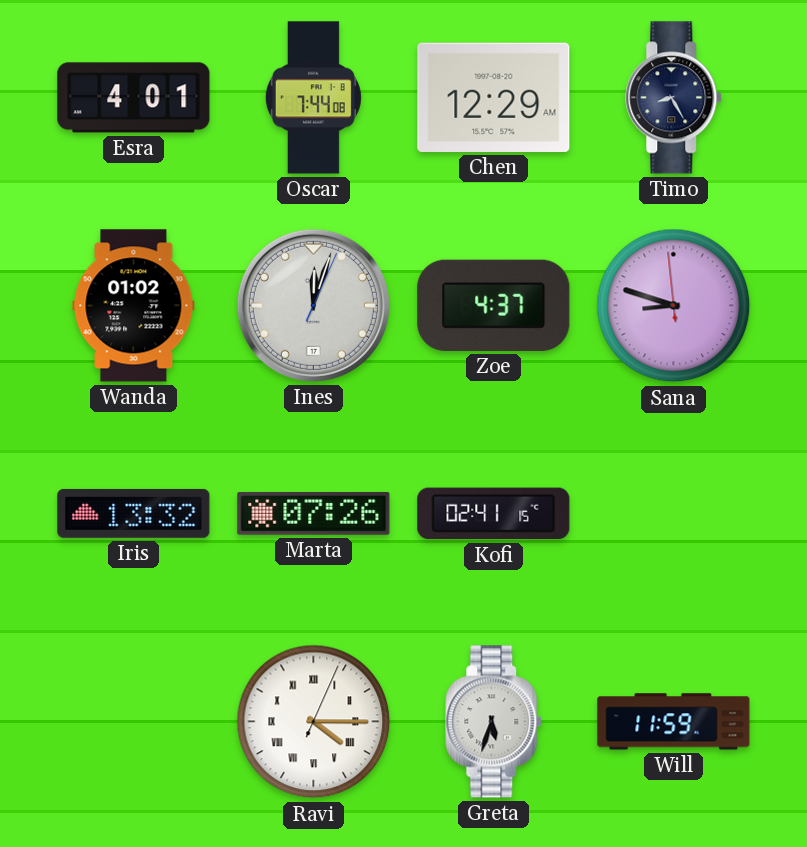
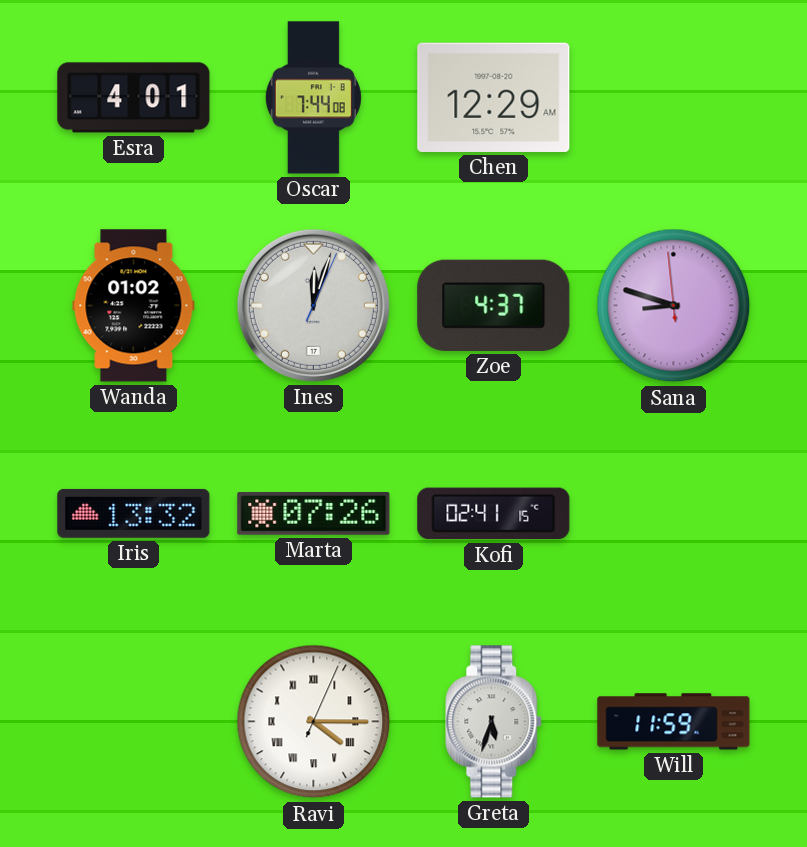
Timo: 8:25 -> none
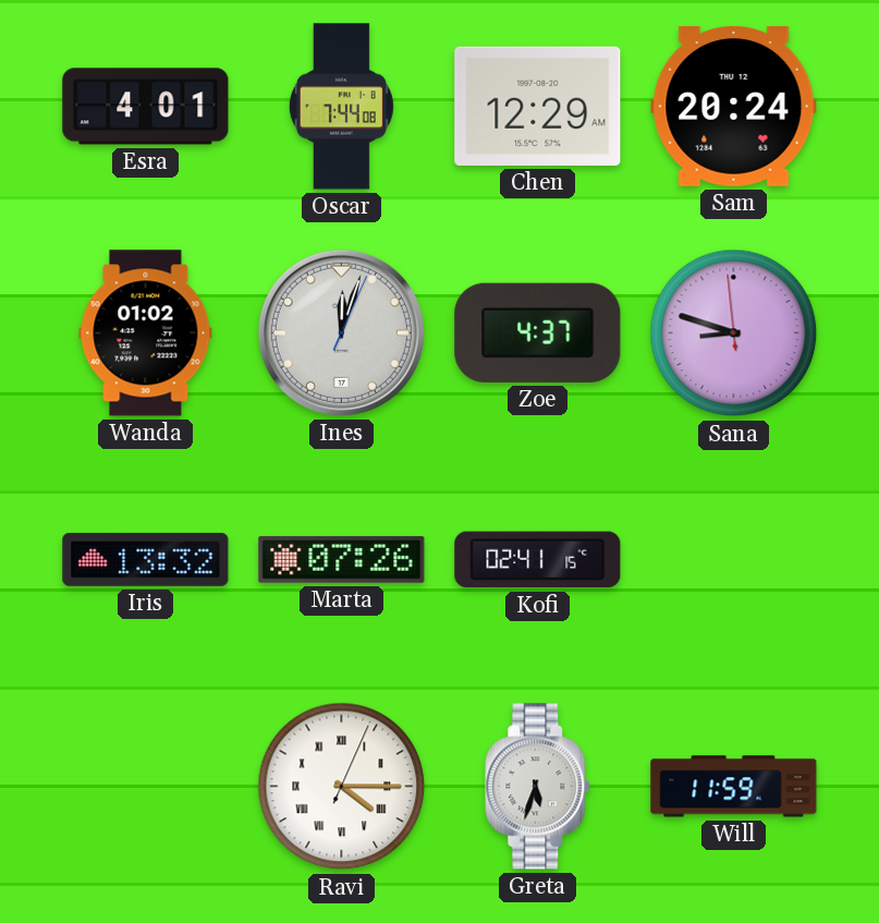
Sam: none -> 20:24
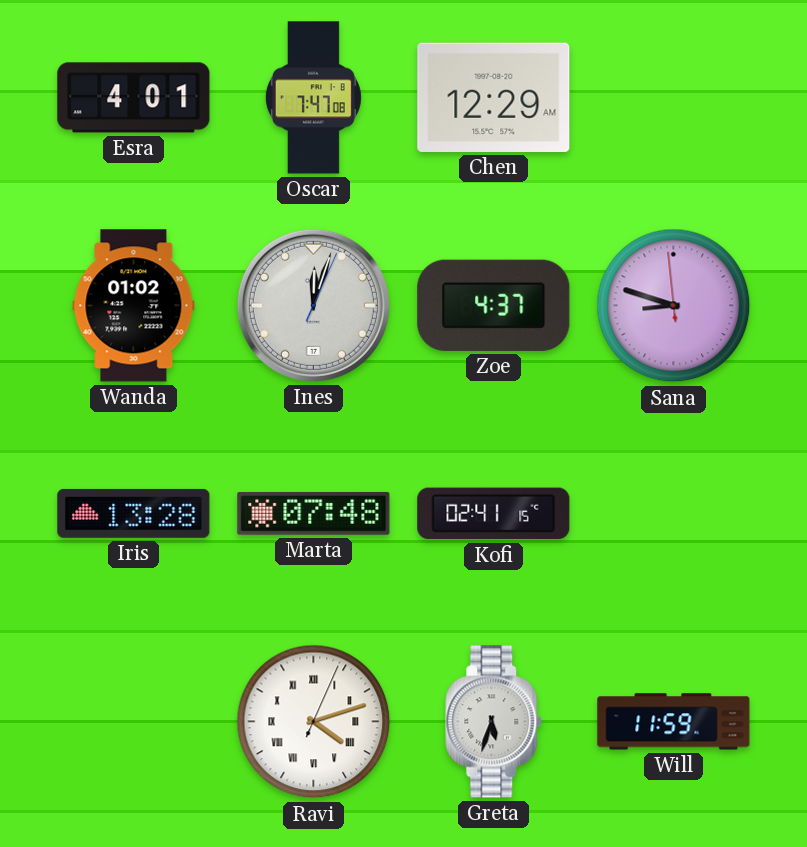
Oscar: 7:44 -> 7:47
Sam: 20:24 -> none
Iris: 13:32 -> 13:28
Marta: 07:26 -> 07:48
Ravi: 4:15 -> 4:12
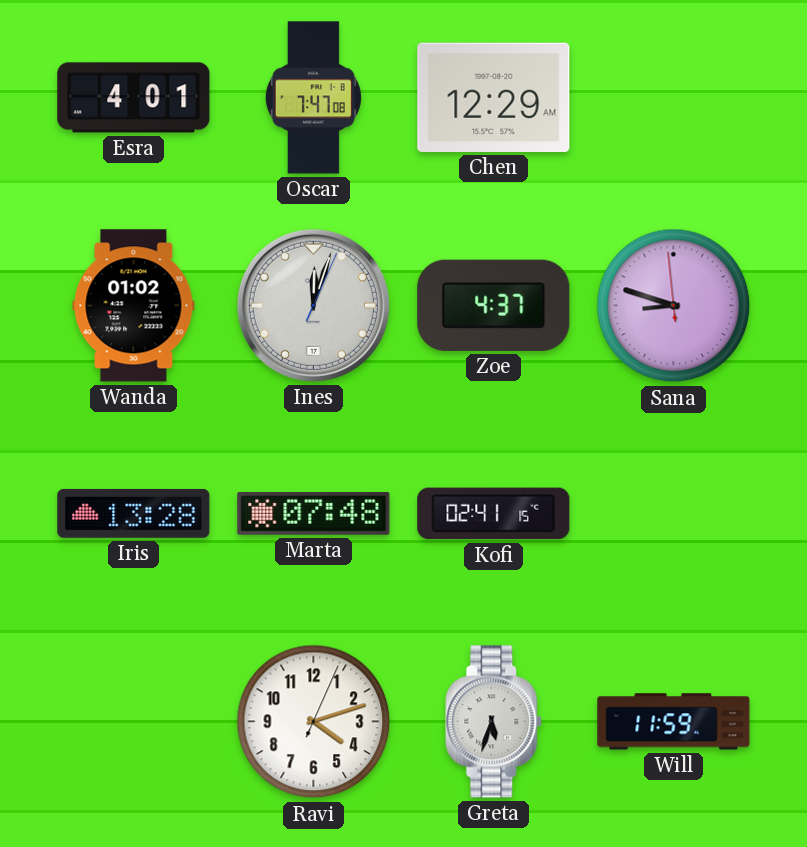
Ravi numerals: Roman -> Arabic
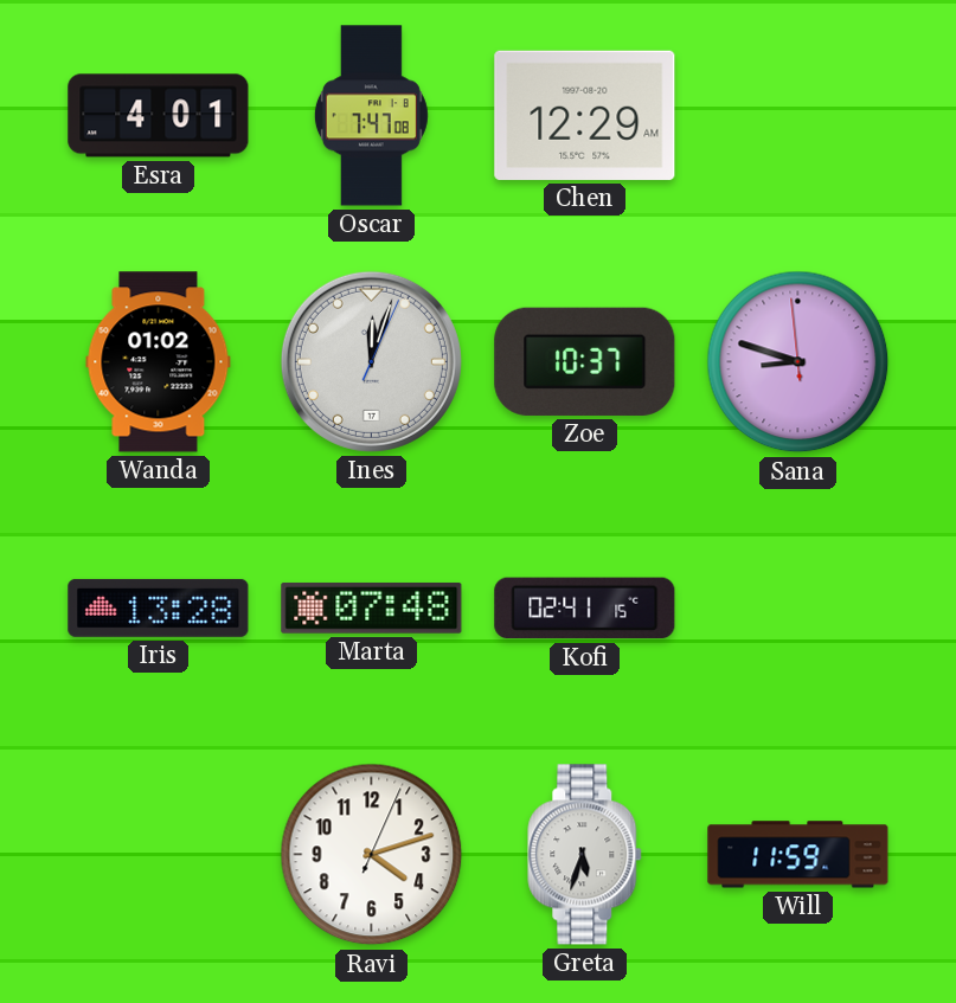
Zoe: 4:37 -> 10:37
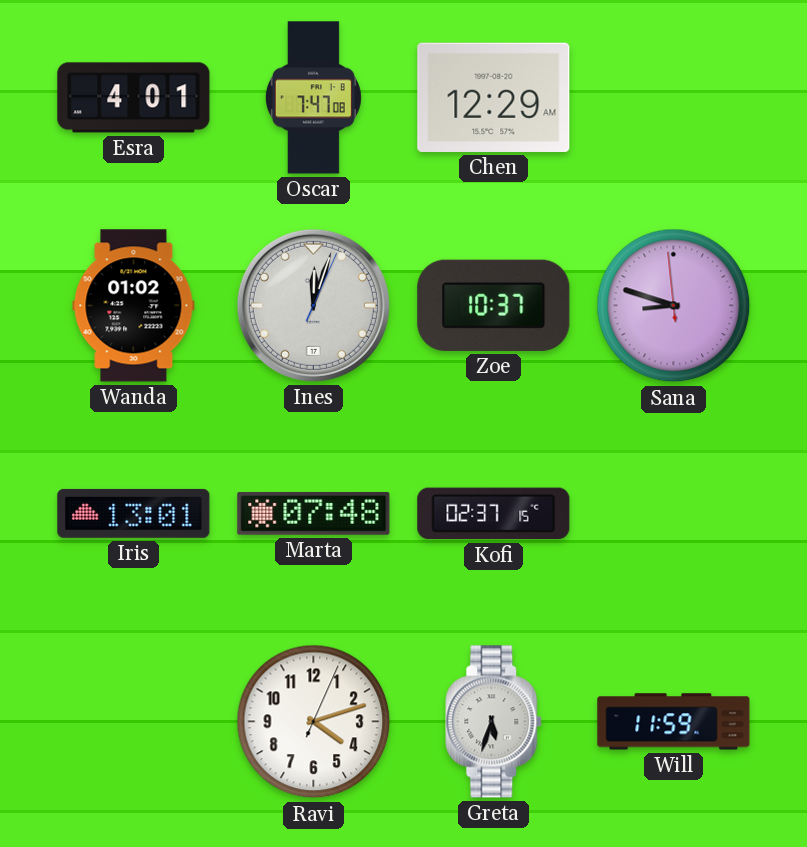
Iris: 13:28 -> 13:01
Kofi: 02:41 -> 02:37
